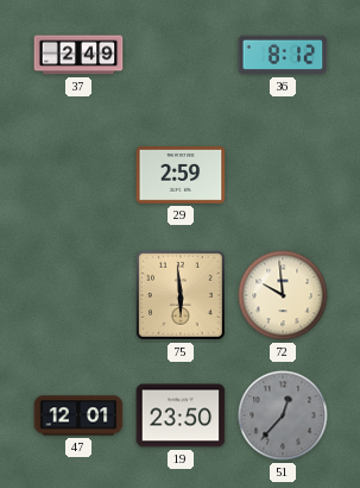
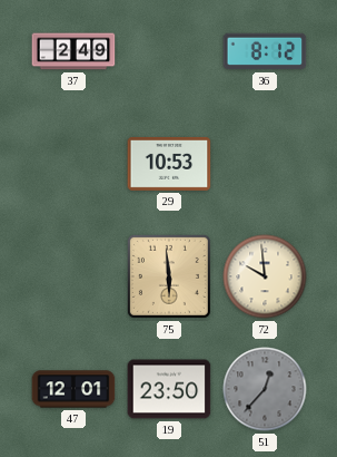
29: 2:59 -> 10:53
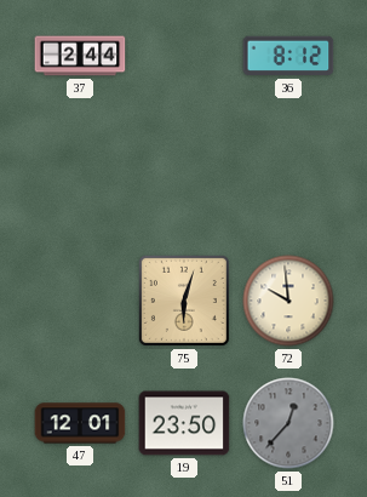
37: 2:49 -> 2:44
29: 10:53 -> none
75: 5:59 -> 6:03
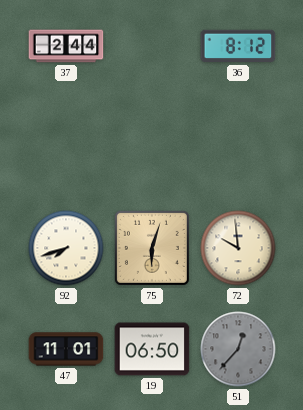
92: none -> 7:42
47: 12:01 -> 11:01
19: 23:50 -> 06:50
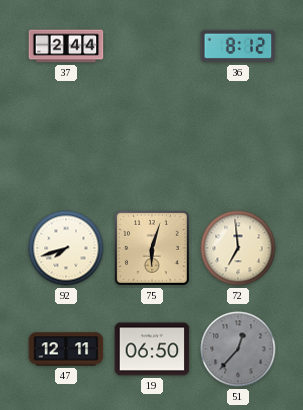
72: 9:59 -> 6:59
47: 11:01 -> 12:11
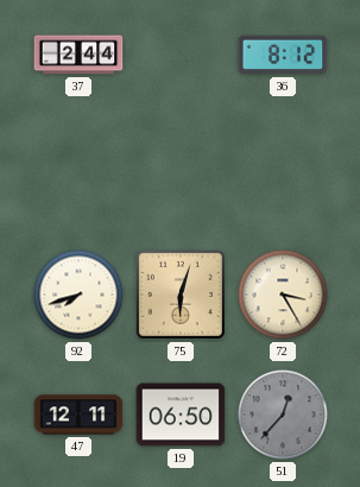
72: 6:59 -> 3:25
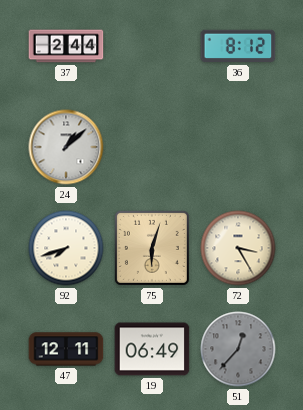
24: none -> 1:08
19: 06:50 -> 06:49
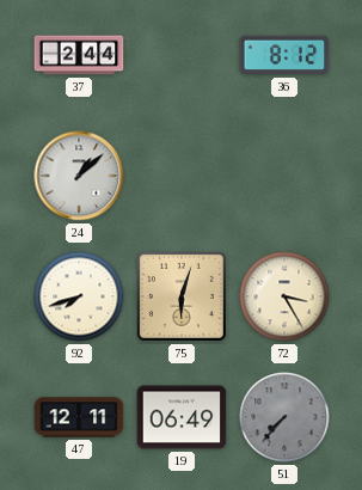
51: 12:37 -> 7:37
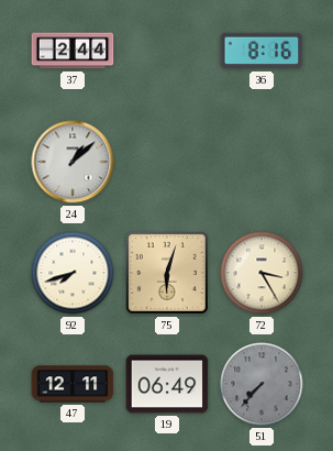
36: 8:12 -> 8:16
